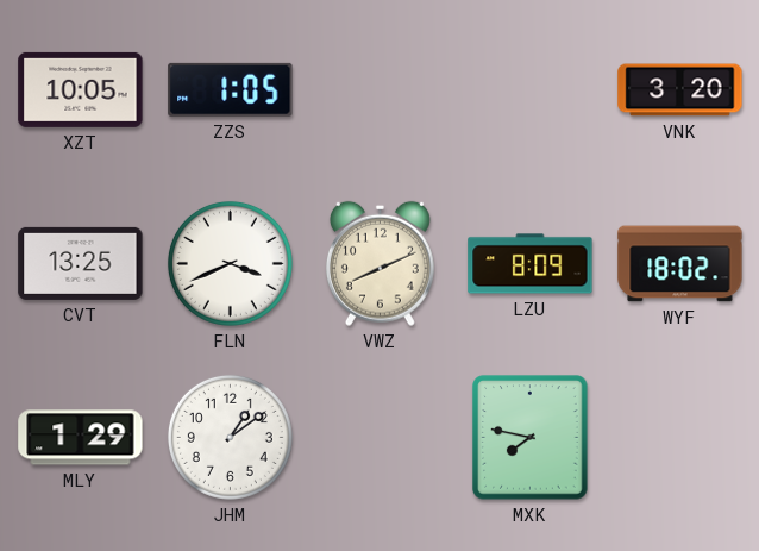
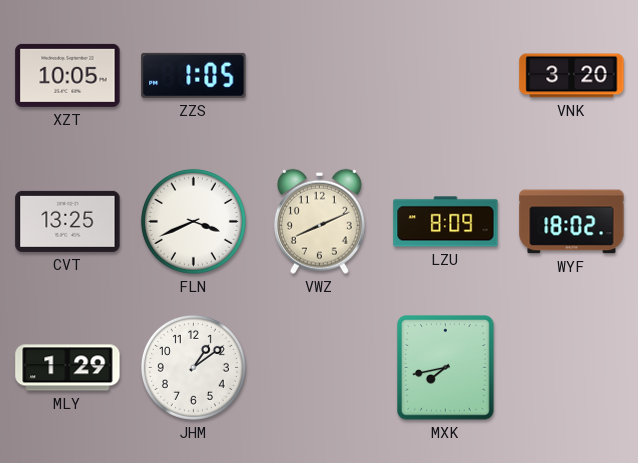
MXK: 7:47 -> 7:43
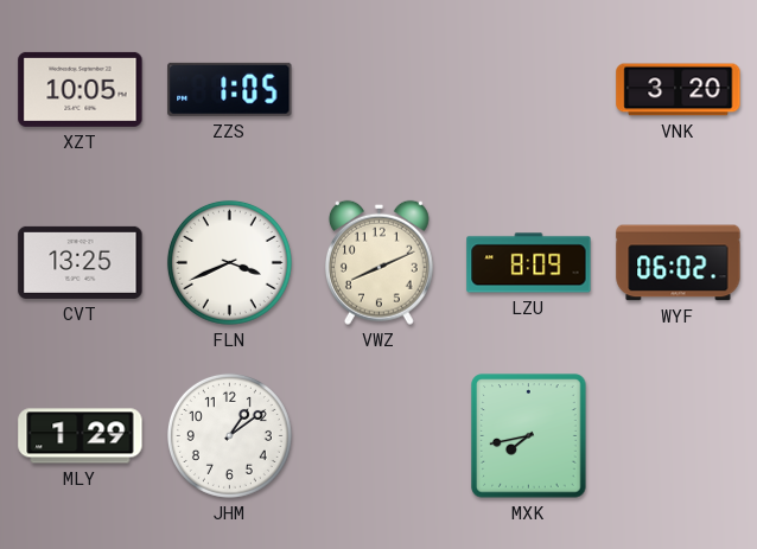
WYF: 18:02 -> 06:02
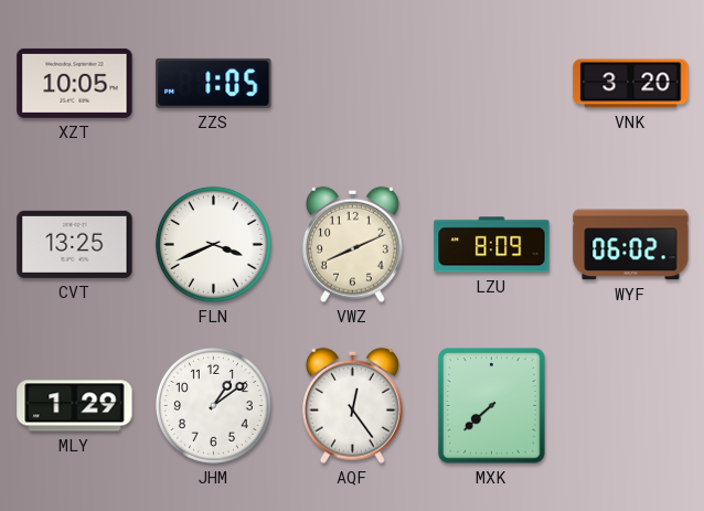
AQF: none -> 12:24
MXK: 7:43 -> 7:38
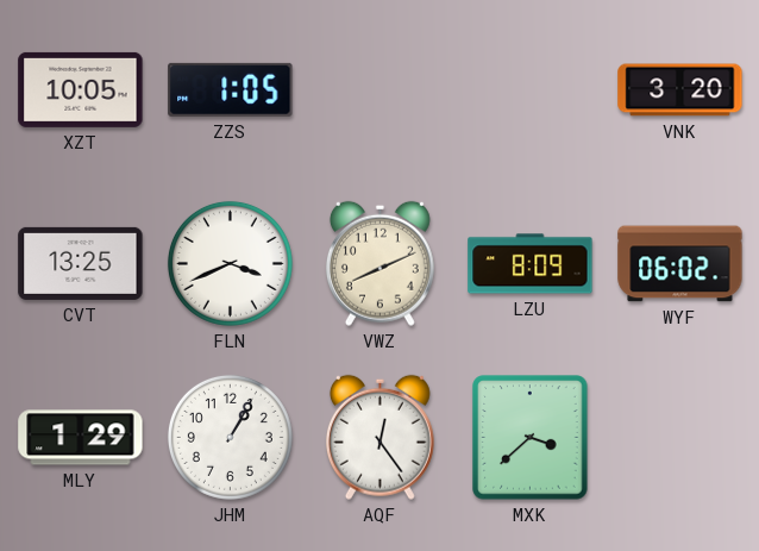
JHM: 1:09 -> 1:05
MXK: 7:38 -> 3:38
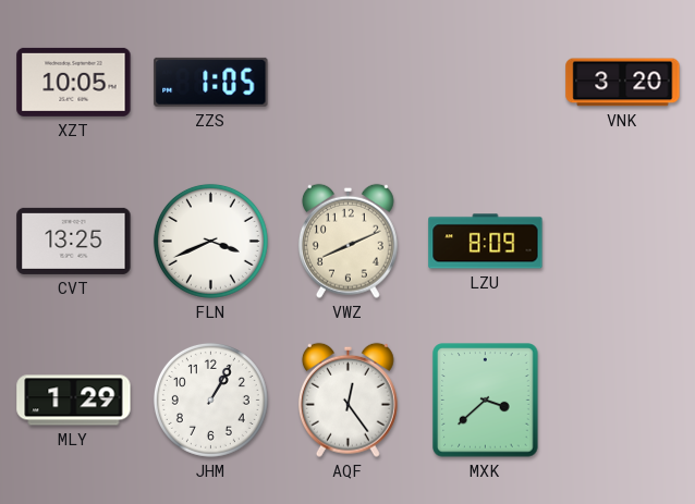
WYF: 06:02 -> none
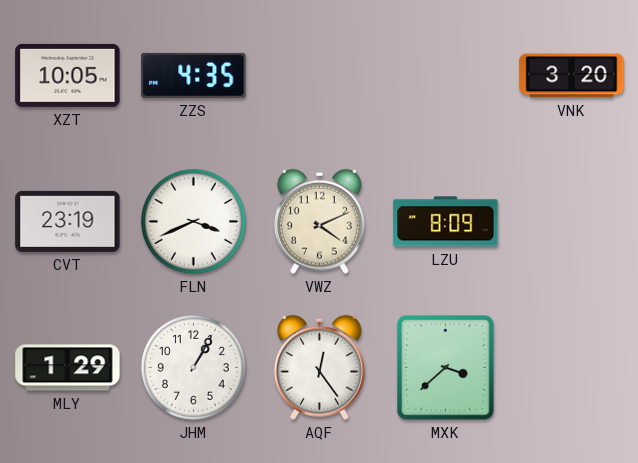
ZZS: 1:05 -> 4:35
CVT: 13:25 -> 23:19
VWZ: 8:11 -> 4:11
